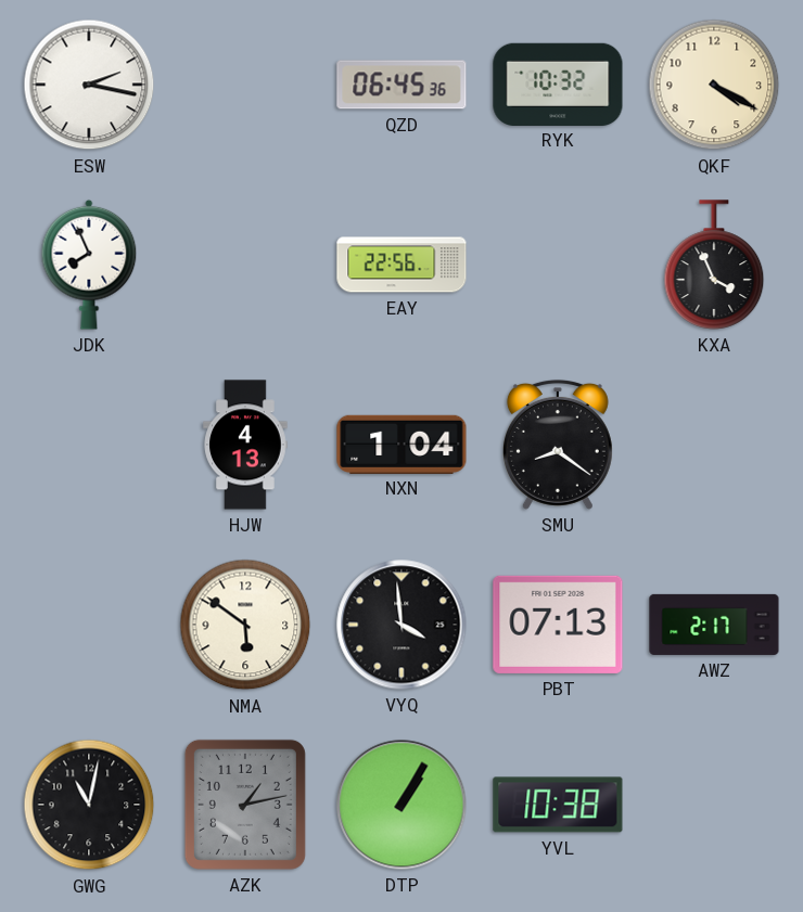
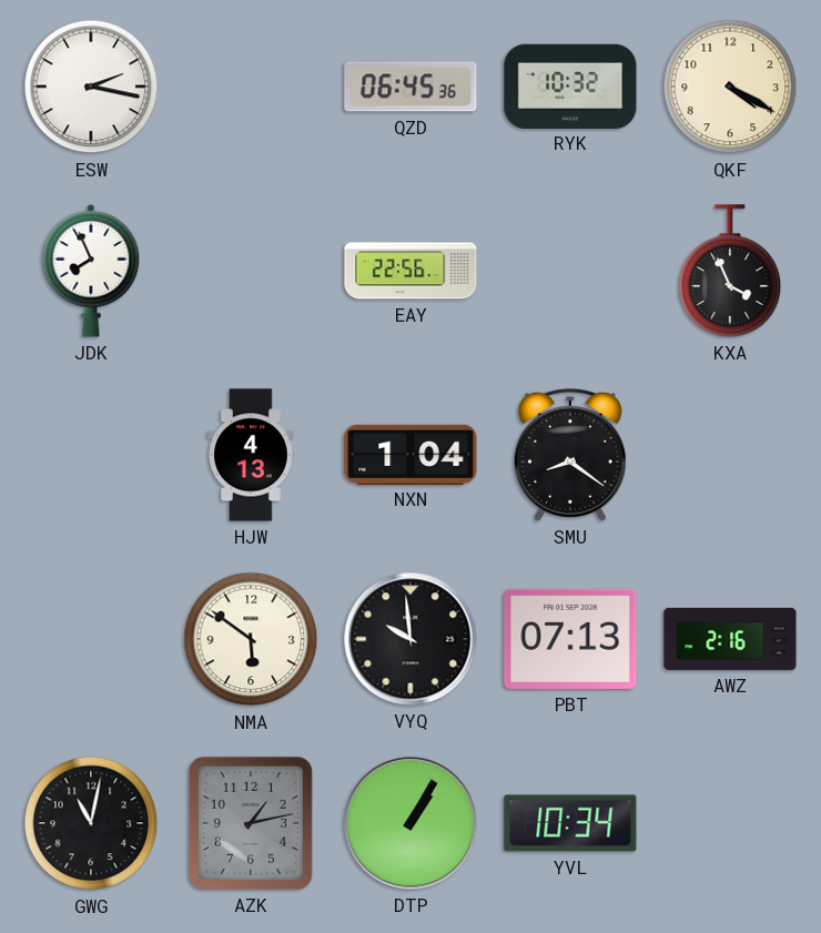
VYQ: 3:59 -> 9:59
AWZ: 2:17 -> 2:16
YVL: 10:38 -> 10:34
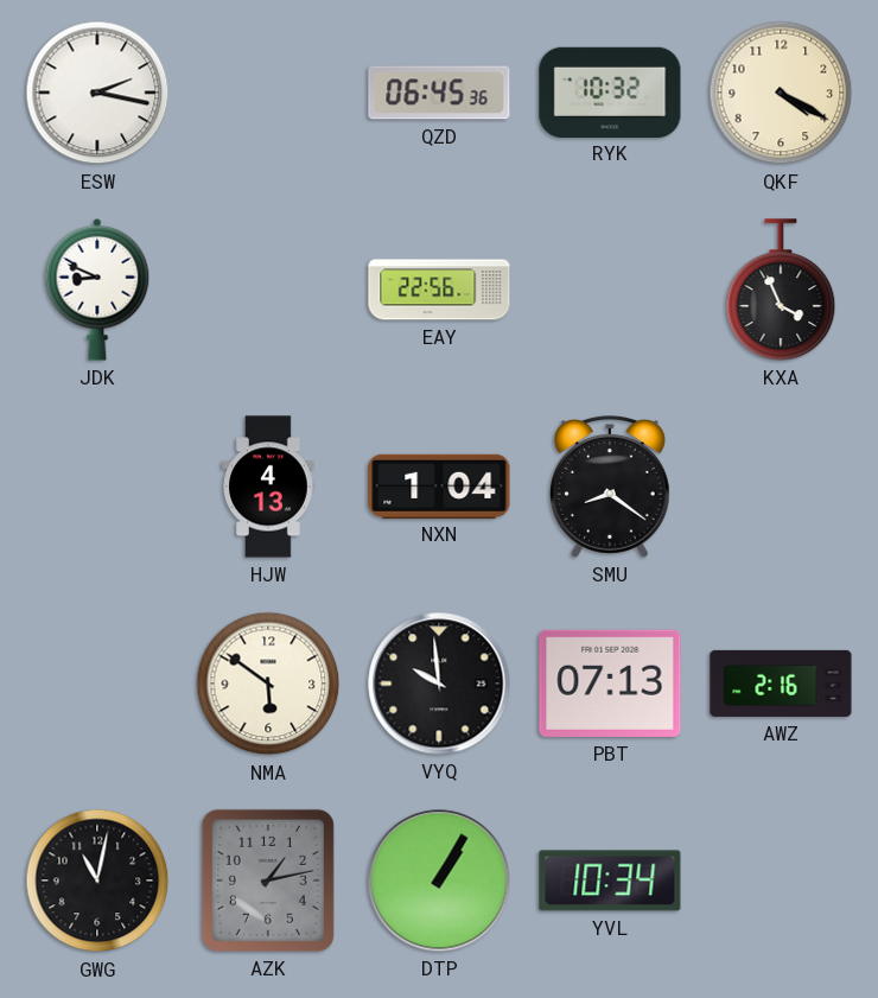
JDK: 7:56 -> 8:49
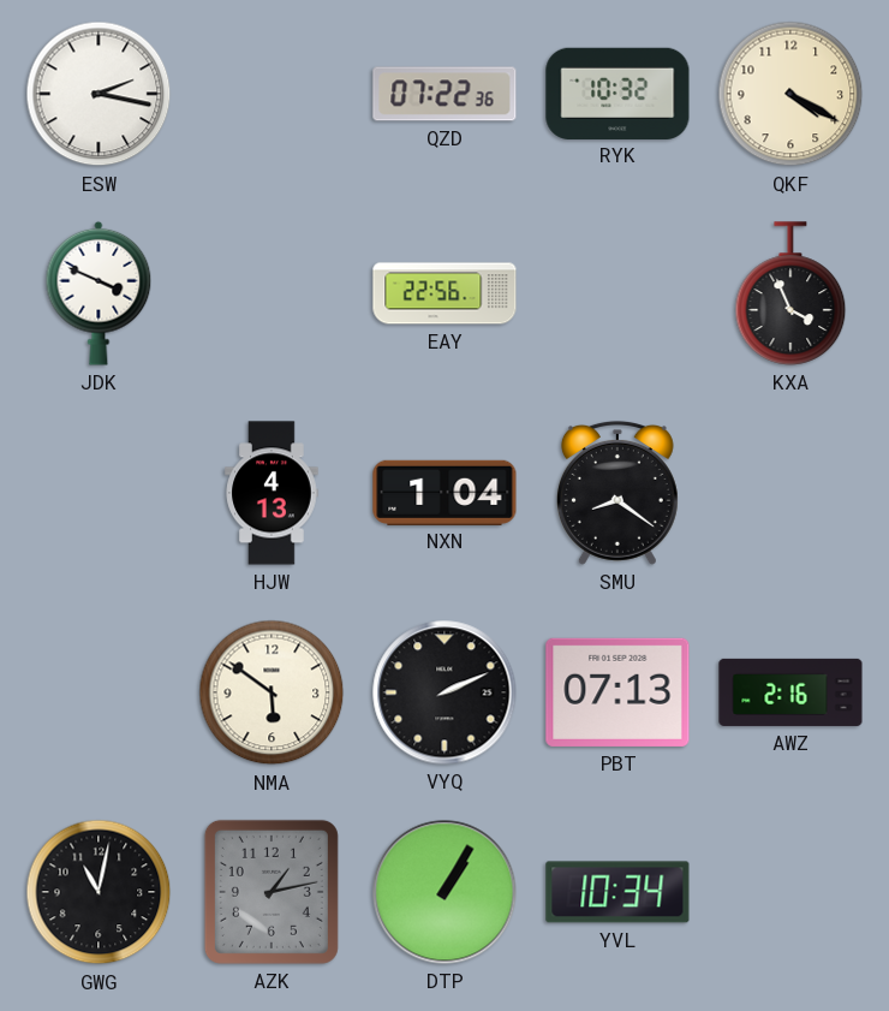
QZD: 06:45 -> 07:22
JDK: 8:49 -> 3:49
VYQ: 9:59 -> 2:11
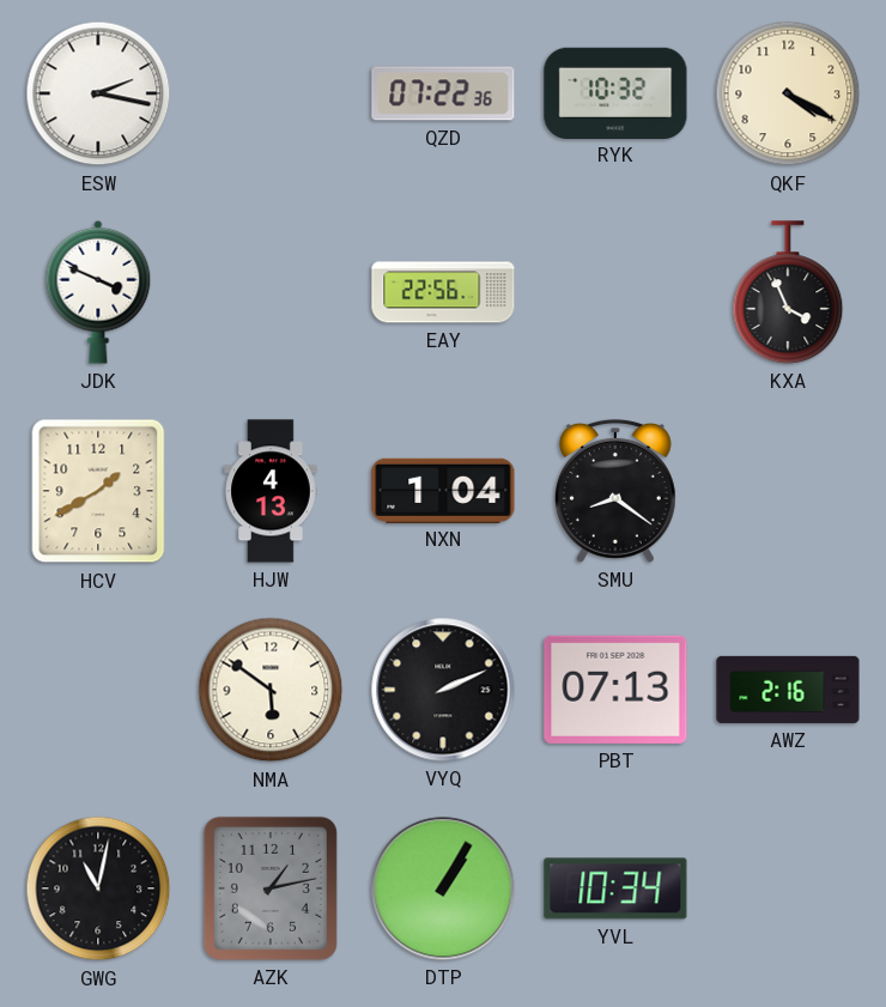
HCV: none -> 1:40
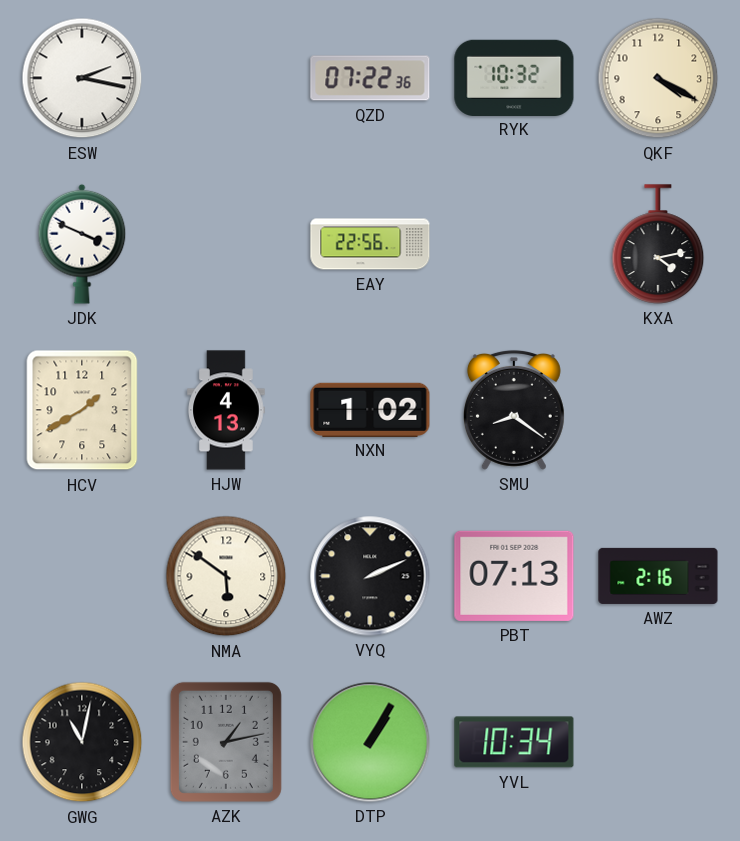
KXA: 3:56 -> 4:13
NXN: 1:04 -> 1:02
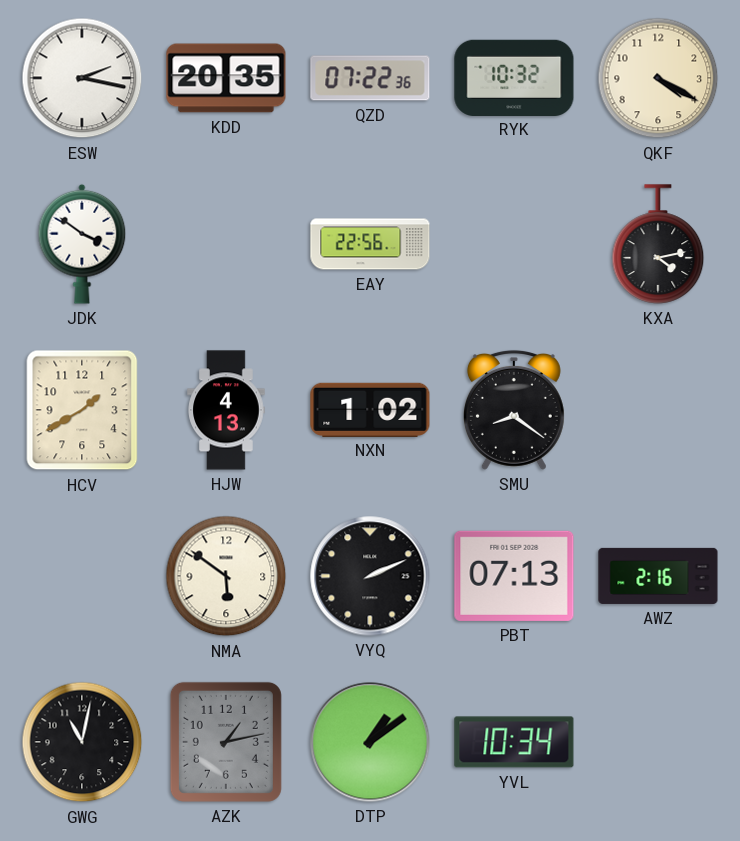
KDD: none -> 20:35
JDK: 3:49 -> 3:51
DTP: 1:05 -> 1:09
